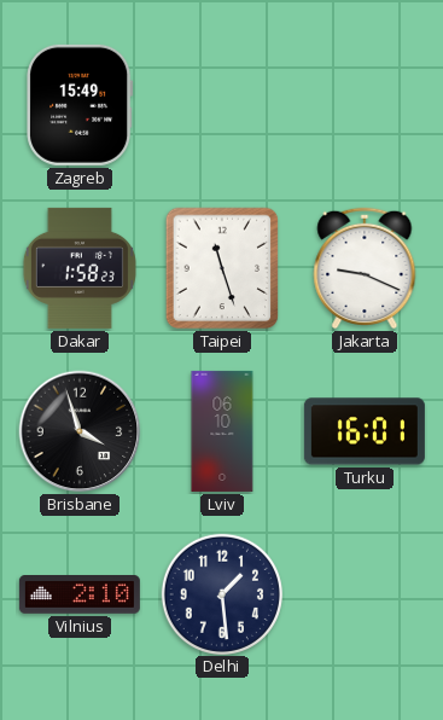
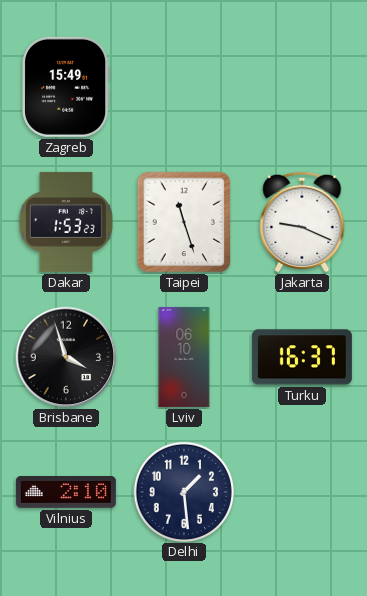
Dakar: 1:58 -> 1:53
Turku: 16:01 -> 16:37
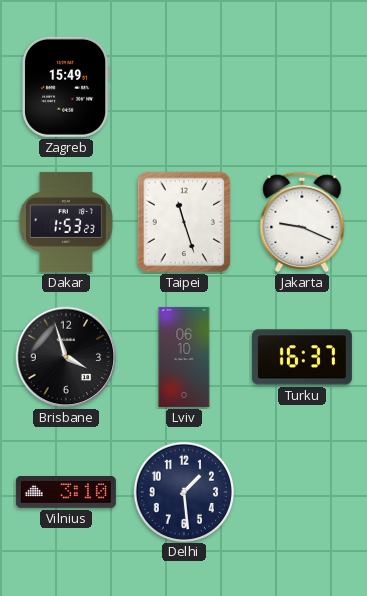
Vilnius: 2:10 -> 3:10
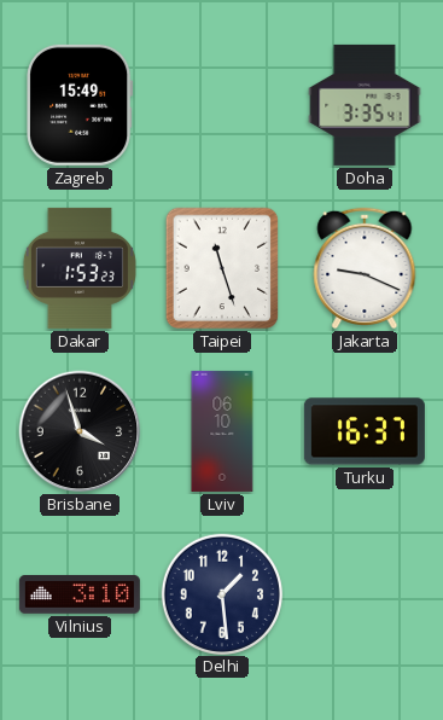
Doha: none -> 3:35
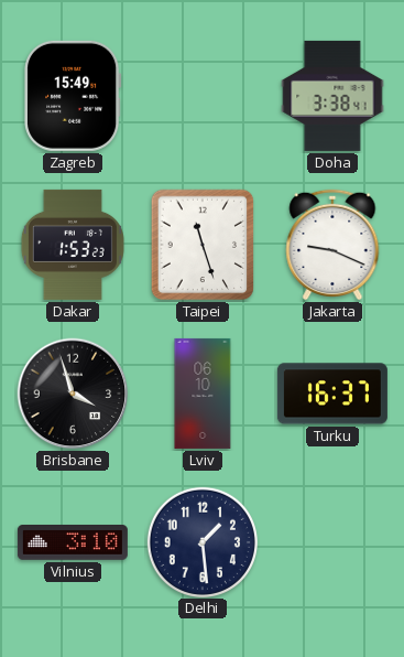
Doha: 3:35 -> 3:38
